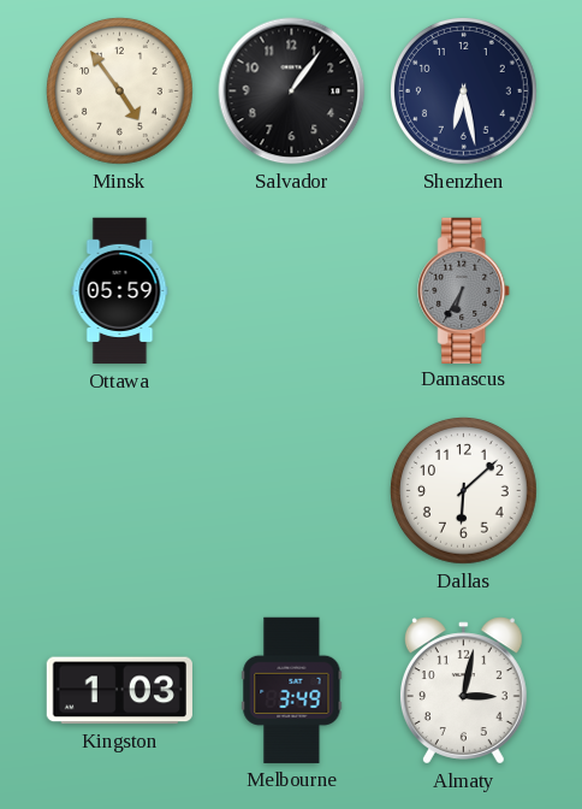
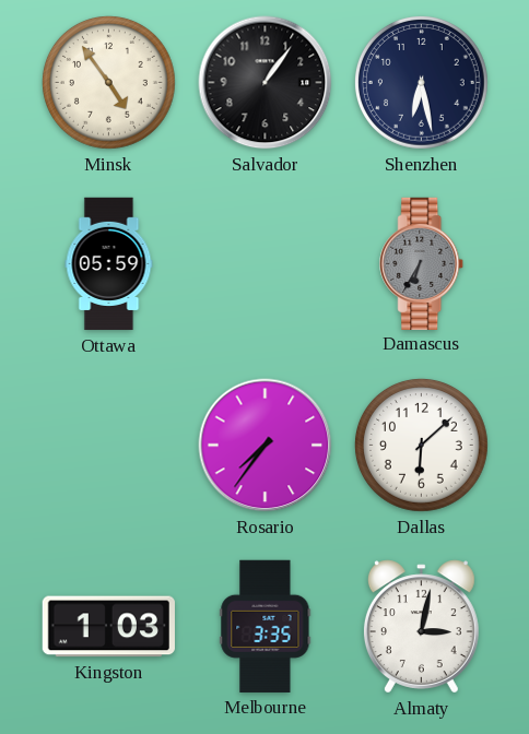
Rosario: none -> 7:36
Melbourne: 3:49 -> 3:35
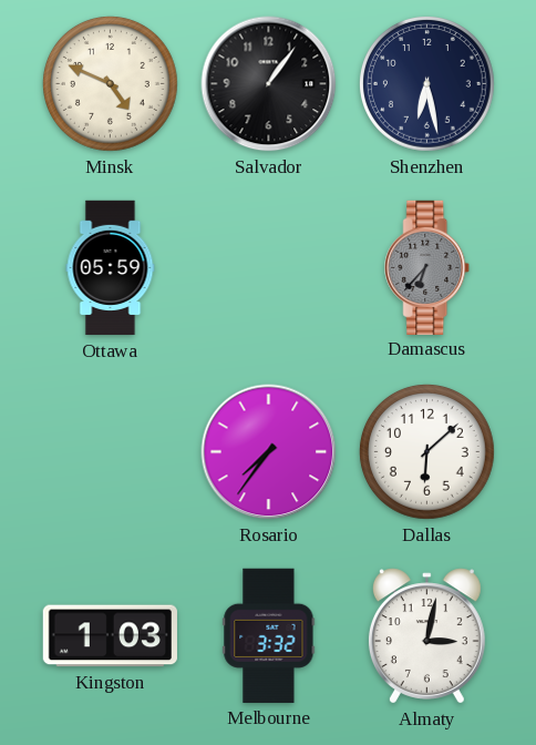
Minsk: 4:54 -> 4:49
Damascus: 6:35 -> 6:37
Melbourne: 3:35 -> 3:32
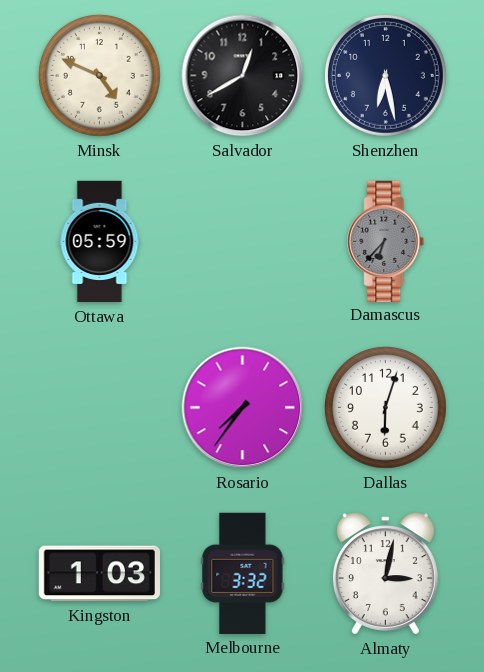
Salvador: 1:06 -> 12:40
Dallas: 6:08 -> 6:03
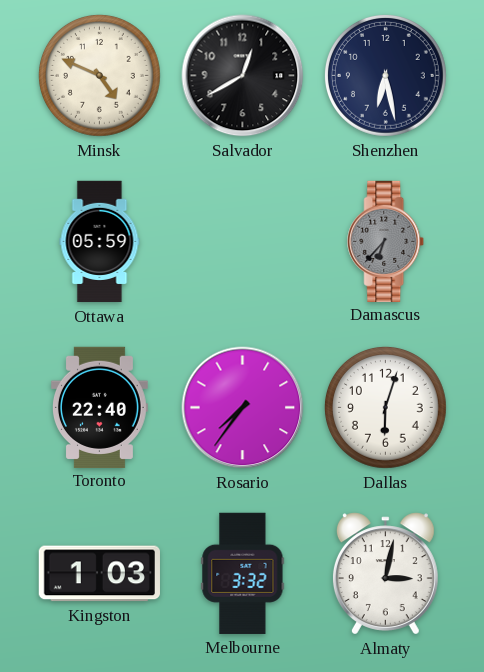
Toronto: none -> 22:40
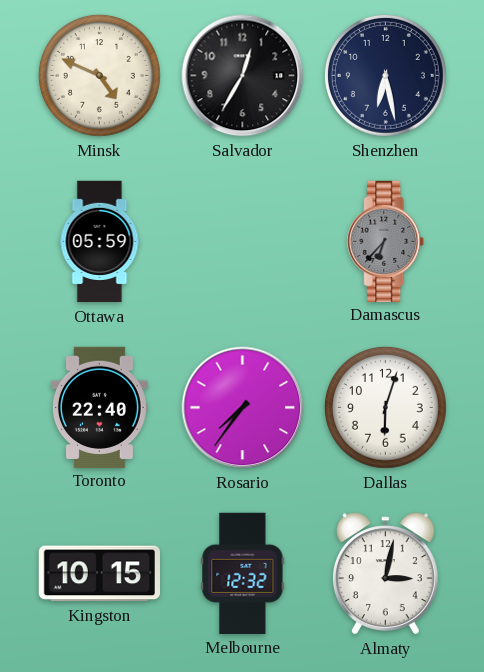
Salvador: 12:40 -> 12:35
Kingston: 1:03 -> 10:15
Melbourne: 3:32 -> 12:32
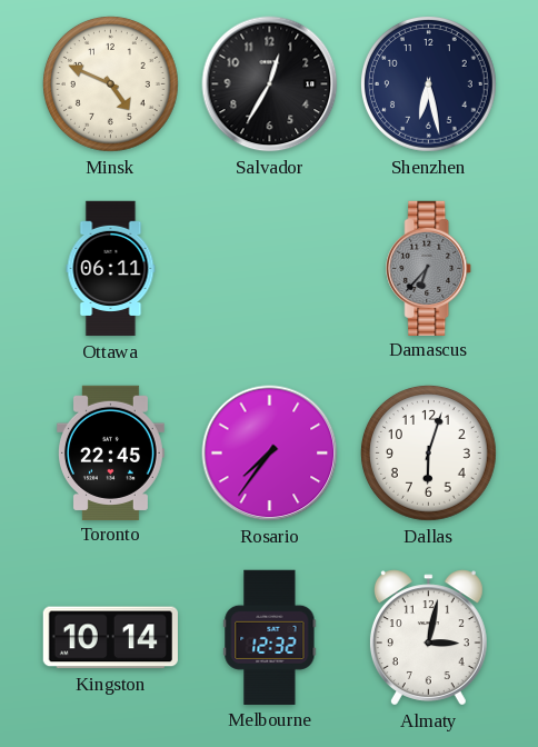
Ottawa: 05:59 -> 06:11
Toronto: 22:40 -> 22:45
Kingston: 10:15 -> 10:14
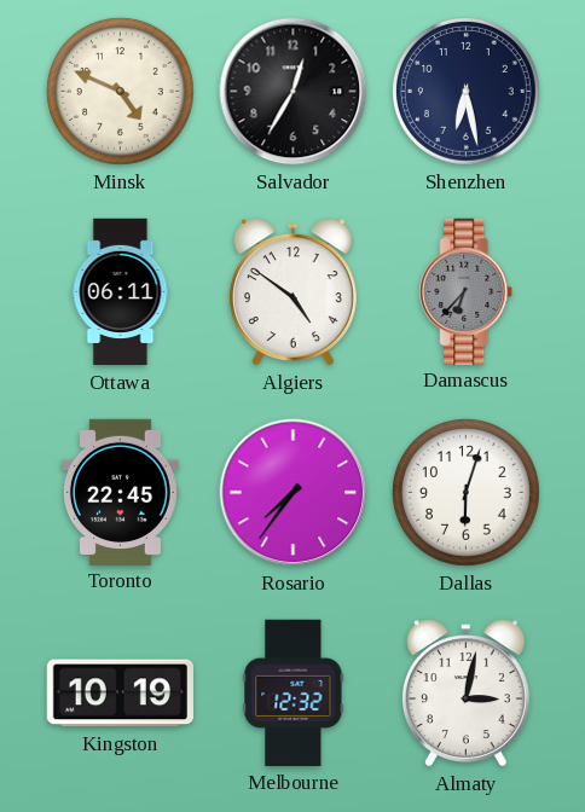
Algiers: none -> 4:51
Kingston: 10:14 -> 10:19
